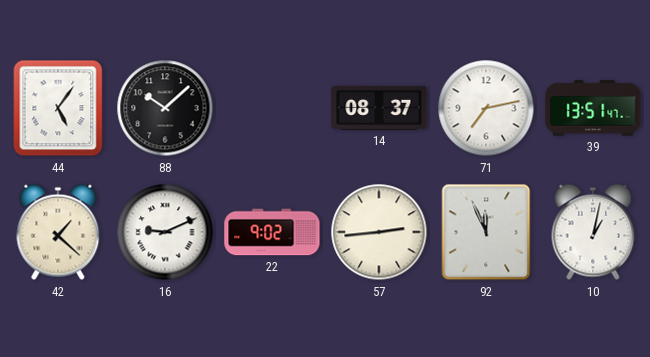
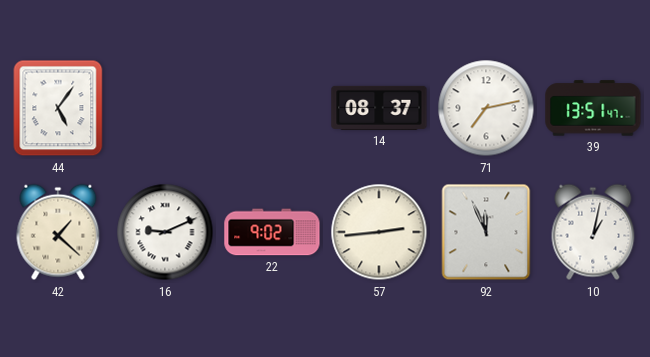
88: 10:08 -> none
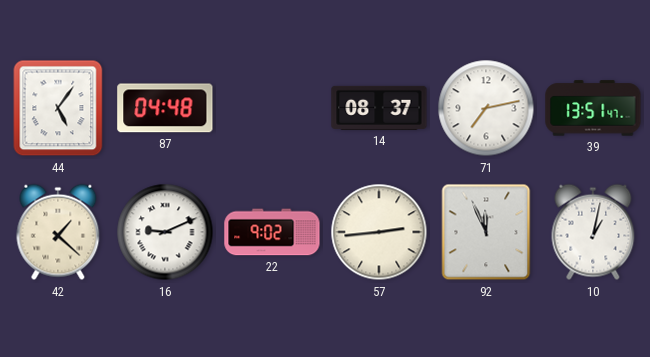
87: none -> 04:48
